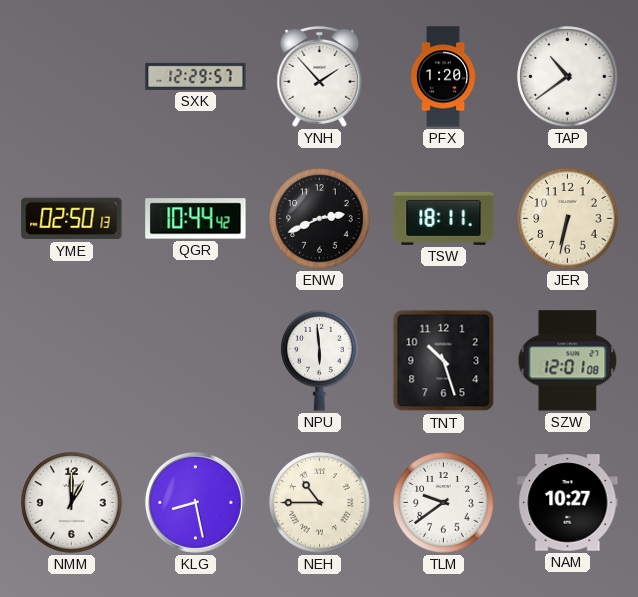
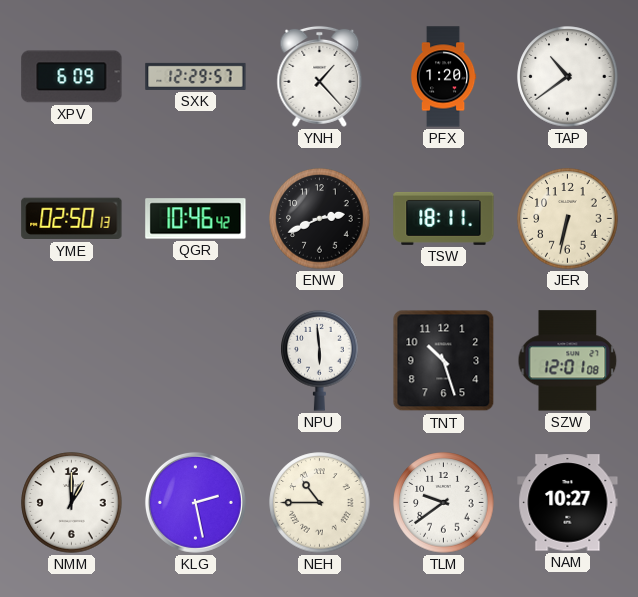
XPV: none -> 6:09
YNH: 1:53 -> 1:23
QGR: 10:44 -> 10:46
KLG: 8:28 -> 2:28
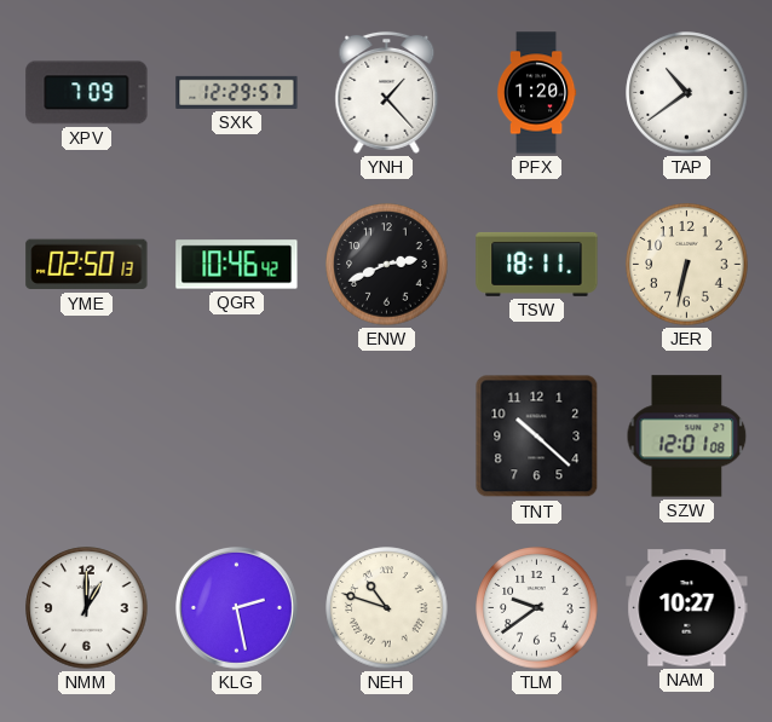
XPV: 6:09 -> 7:09
NPU: 5:59 -> none
TNT: 10:27 -> 10:22
NEH: 10:45 -> 10:48
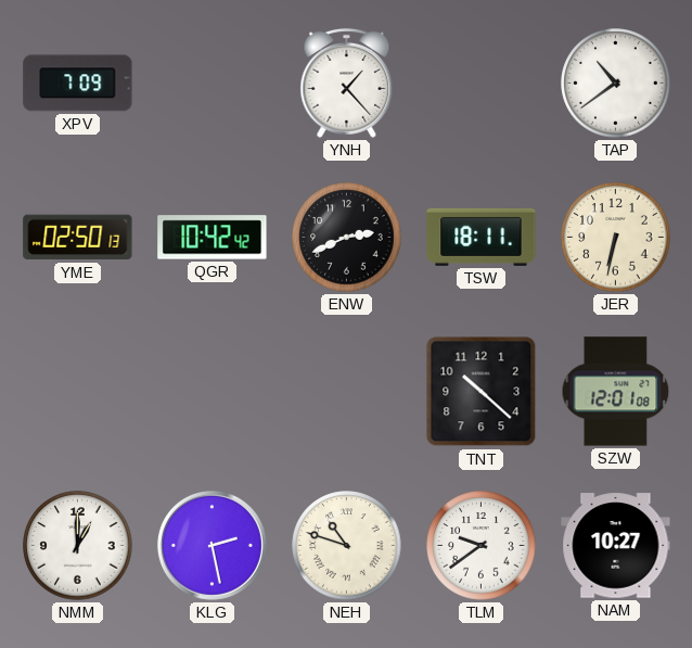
SXK: 12:29 -> none
PFX: 1:20 -> none
QGR: 10:46 -> 10:42
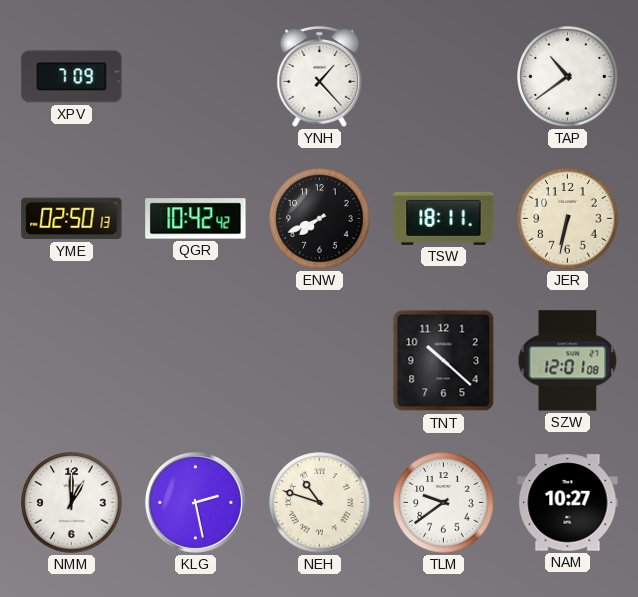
ENW: 2:41 -> 7:41
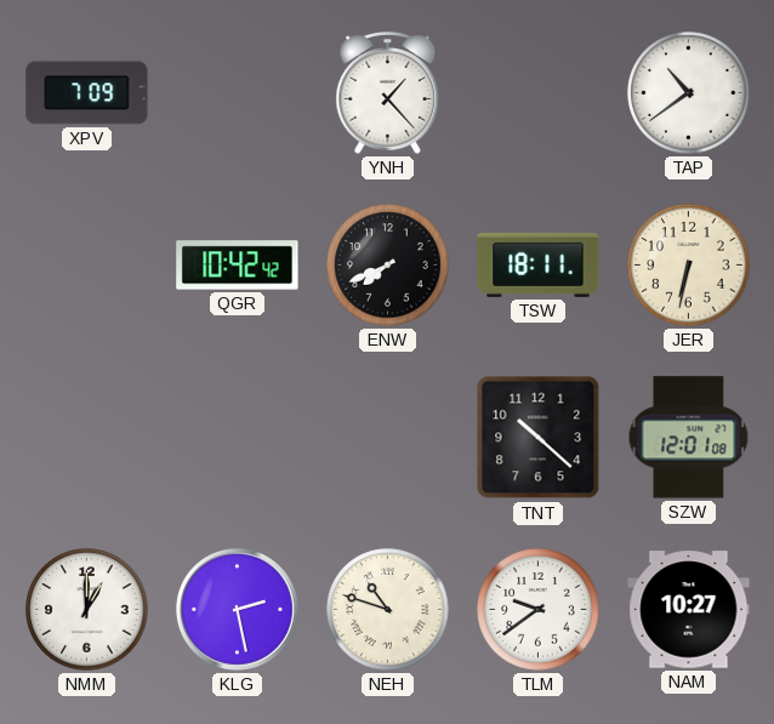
YME: 02:50 -> none
